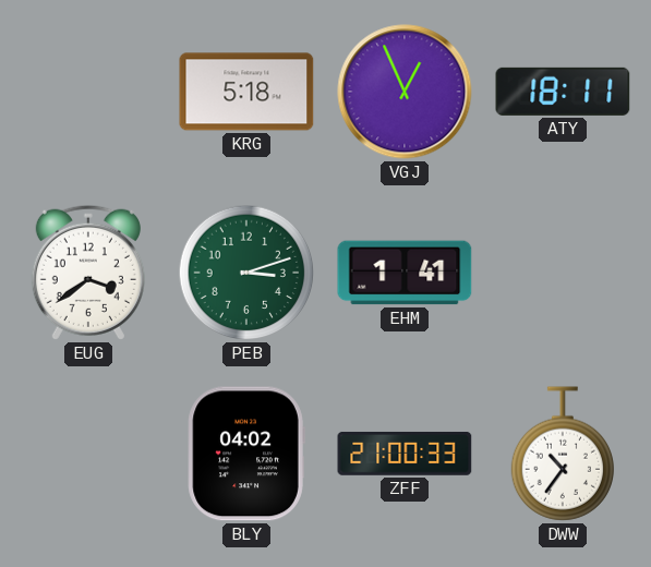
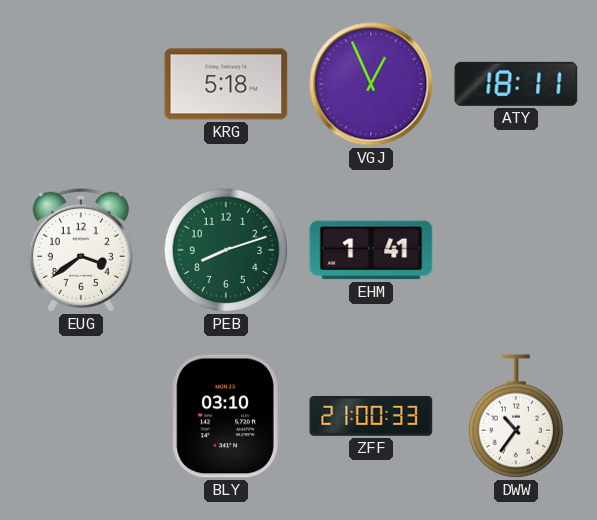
PEB: 3:12 -> 8:12
BLY: 04:02 -> 03:10
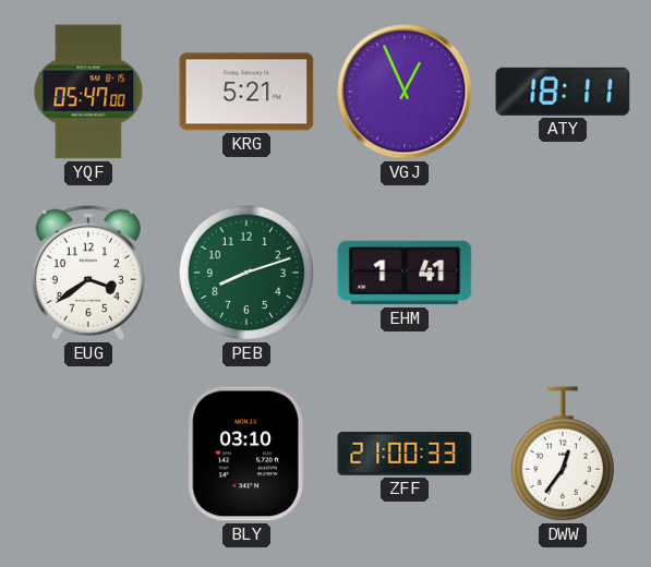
YQF: none -> 05:47
KRG: 5:18 -> 5:21
DWW: 10:36 -> 12:36
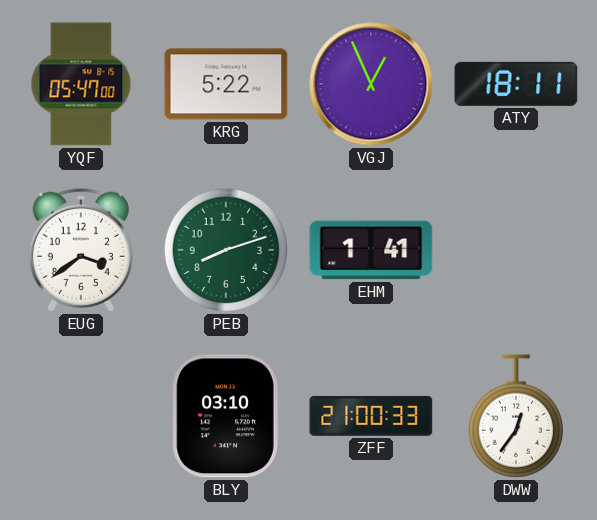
KRG: 5:21 -> 5:22
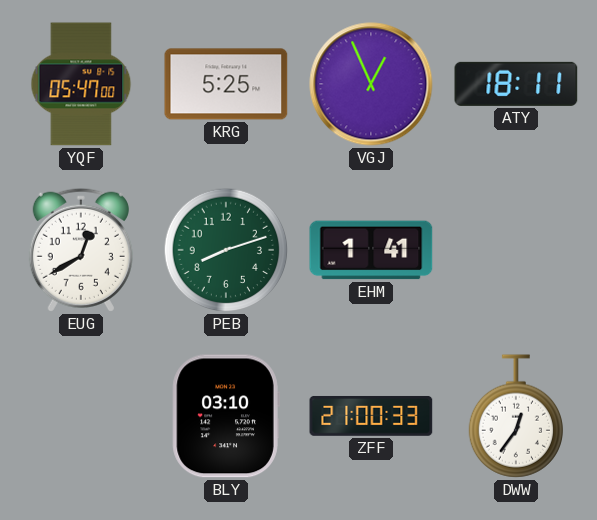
KRG: 5:22 -> 5:25
EUG: 3:39 -> 12:40
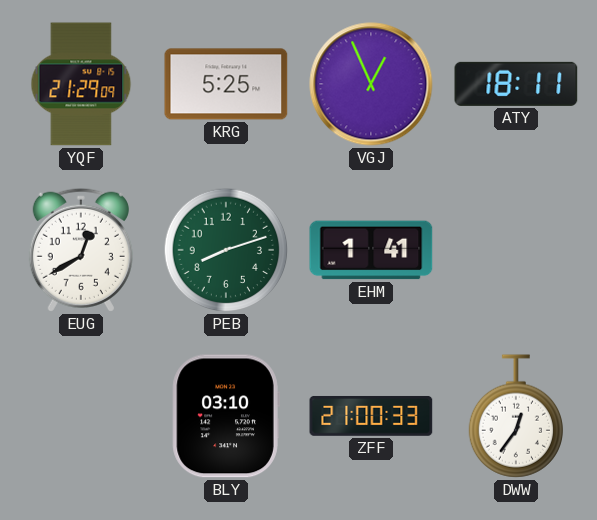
YQF: 05:47 -> 21:29
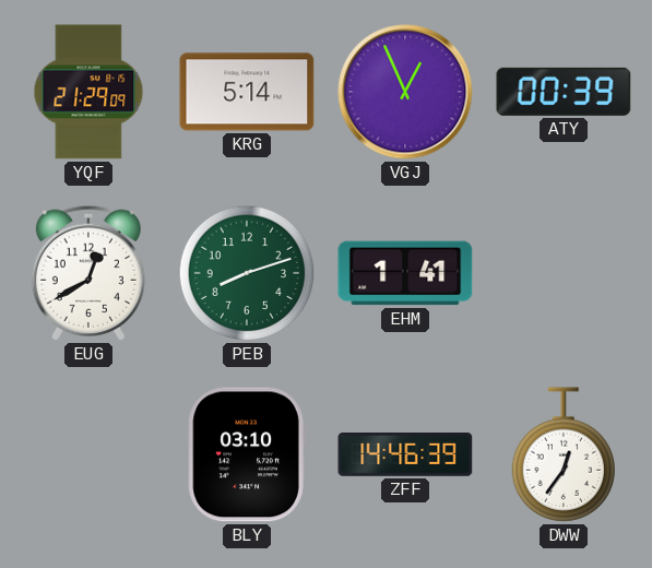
KRG: 5:25 -> 5:14
ATY: 18:11 -> 00:39
ZFF: 21:00 -> 14:46
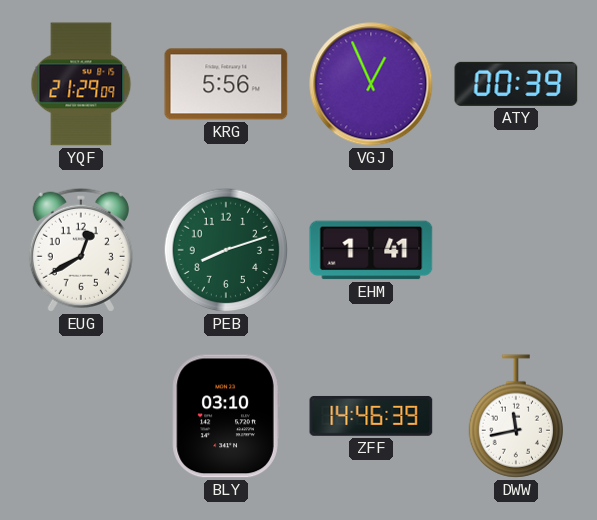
KRG: 5:14 -> 5:56
DWW: 12:36 -> 11:43
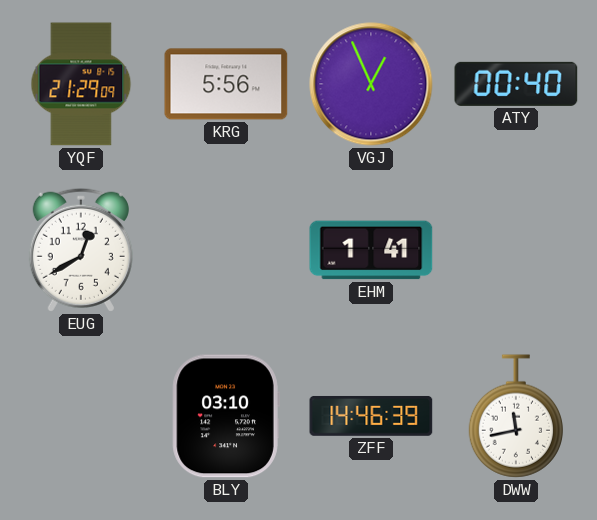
ATY: 00:39 -> 00:40
PEB: 8:12 -> none
